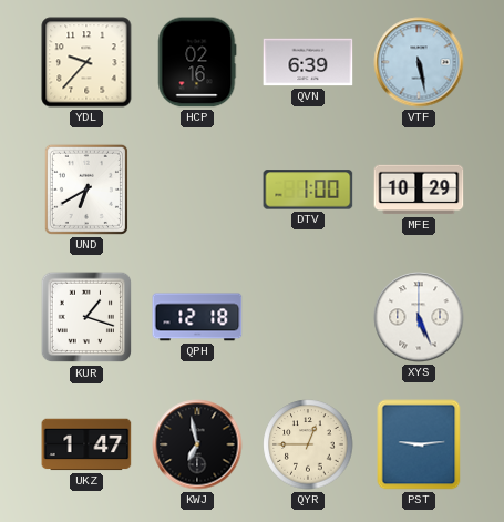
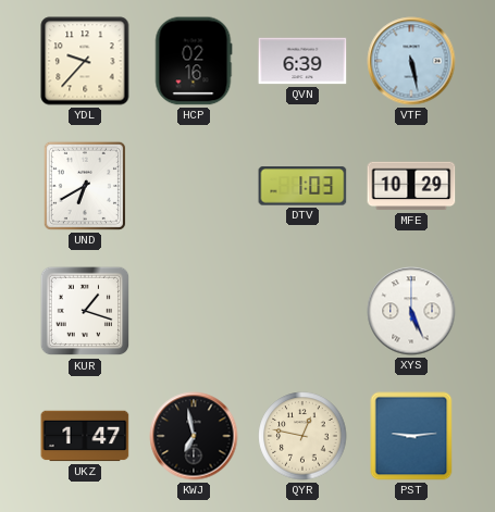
DTV: 1:00 -> 1:03
QPH: 12:18 -> none
QYR: 12:45 -> 12:47
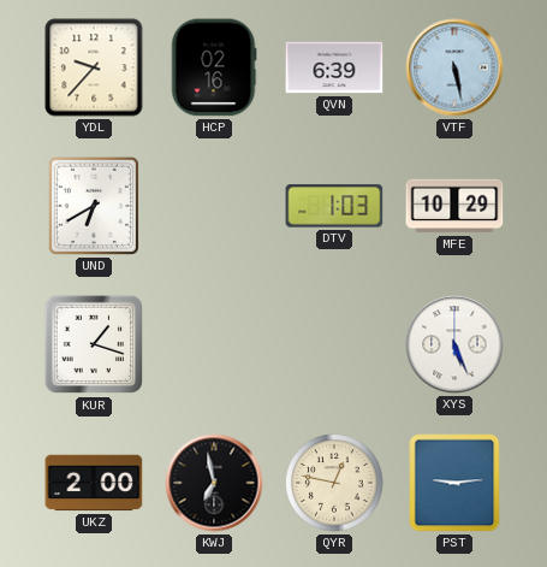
UKZ: 1:47 -> 2:00
